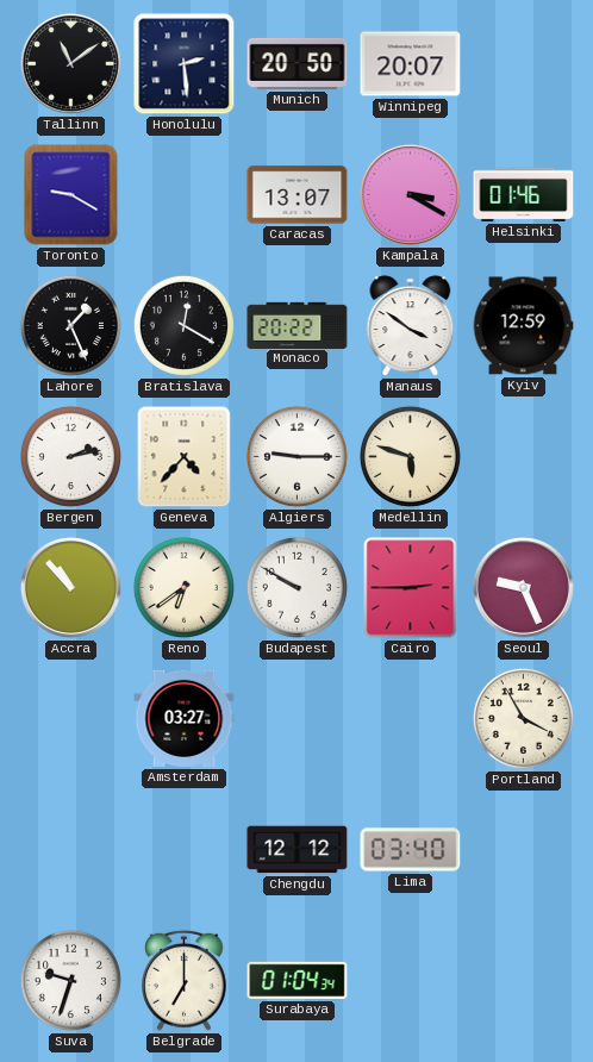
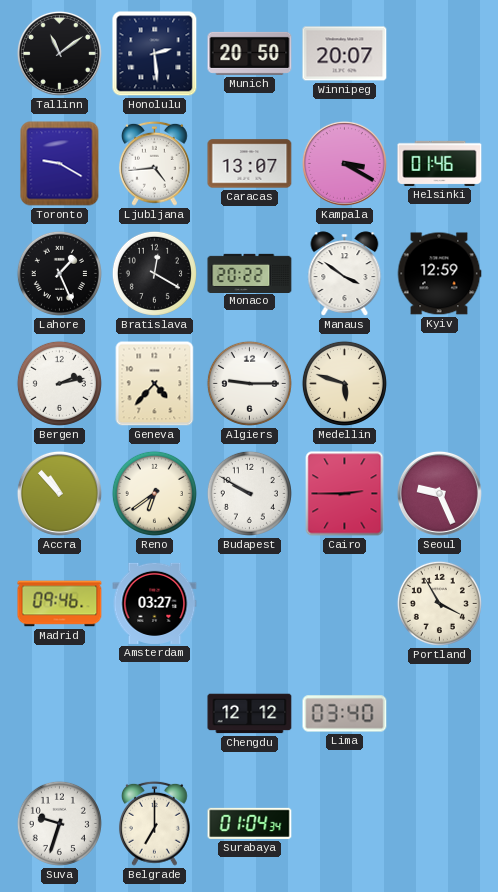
Ljubljana: none -> 4:44
Madrid: none -> 09:46
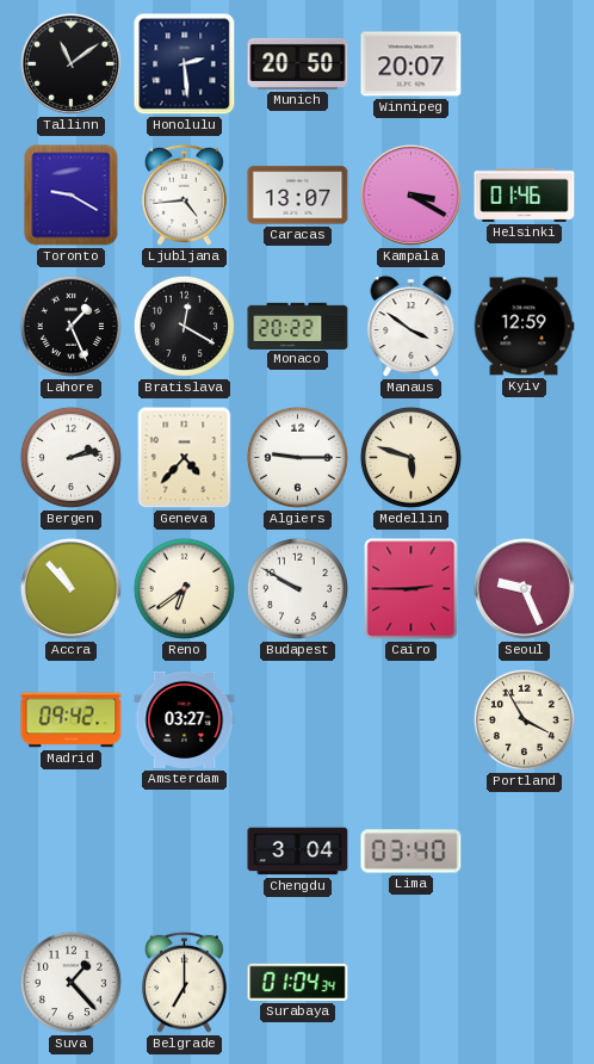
Madrid: 09:46 -> 09:42
Chengdu: 12:12 -> 3:04
Suva: 9:33 -> 1:23
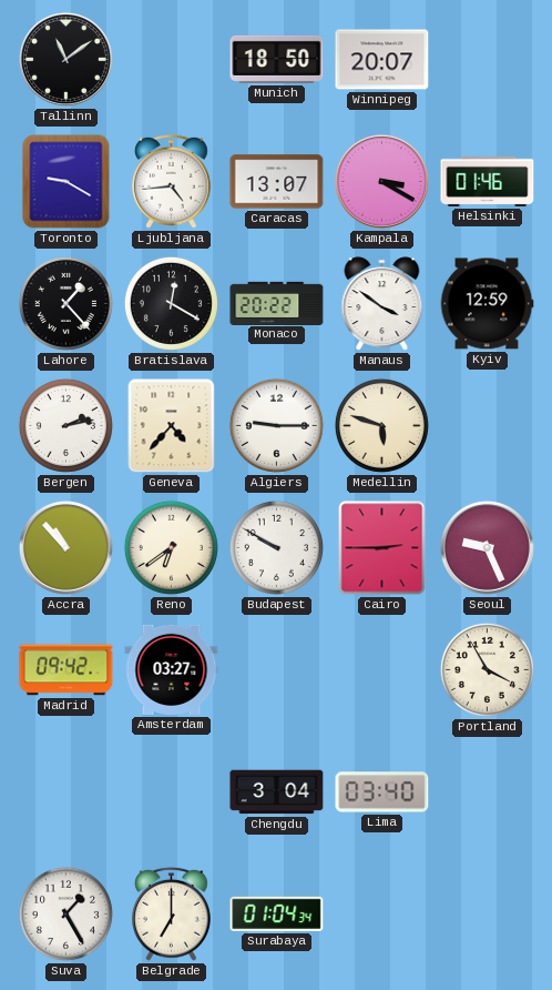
Honolulu: 2:29 -> none
Munich: 20:50 -> 18:50
Lahore: 1:26 -> 1:23
Suva: 1:23 -> 1:25
